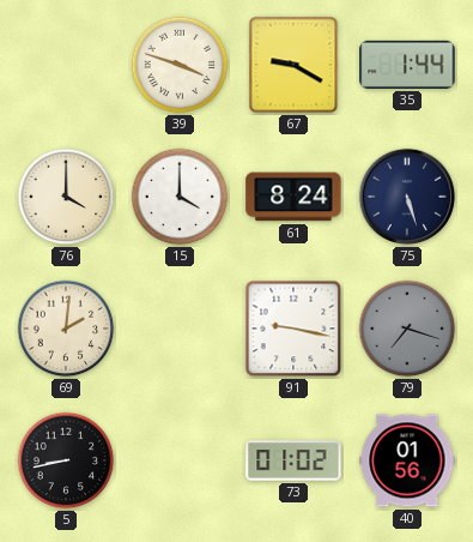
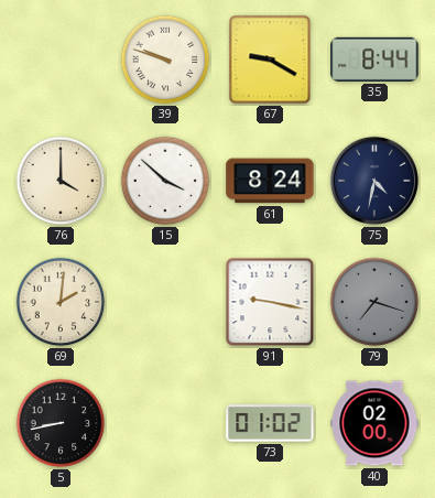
39: 3:48 -> 9:48
35: 1:44 -> 8:44
15: 4:00 -> 3:52
75: 5:27 -> 4:32
40: 01:56 -> 02:00
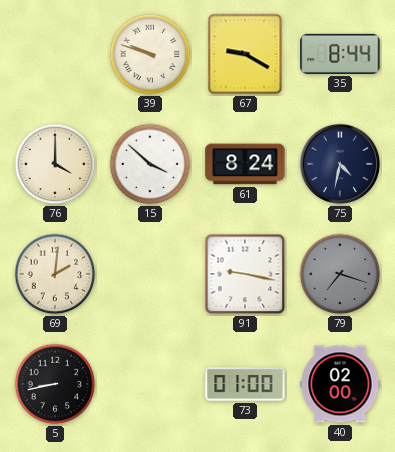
73: 01:02 -> 01:00
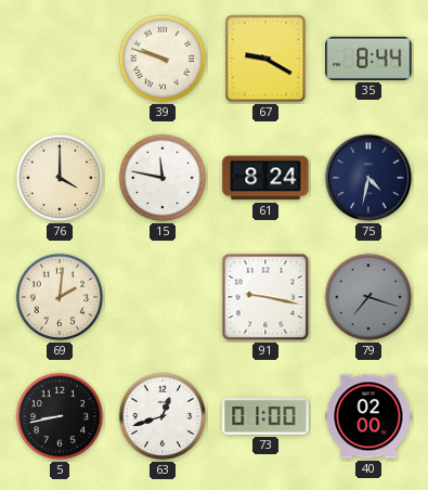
15: 3:52 -> 11:47
63: none -> 12:42
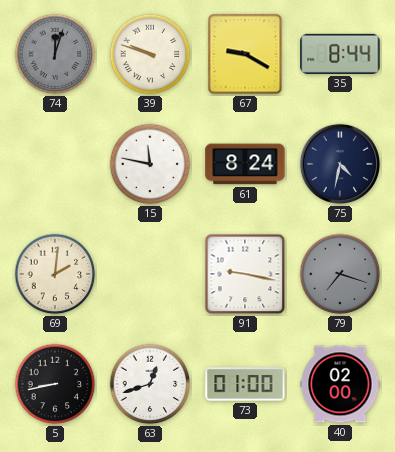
74: none -> 12:03
76: 4:00 -> none
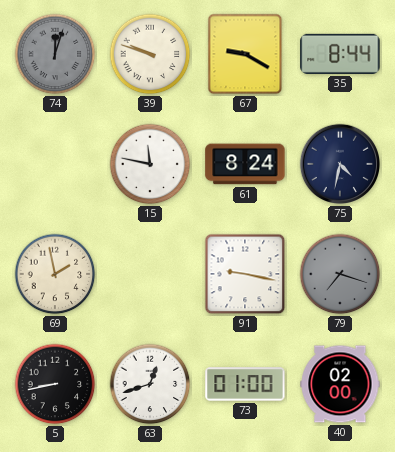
69: 2:01 -> 1:58
